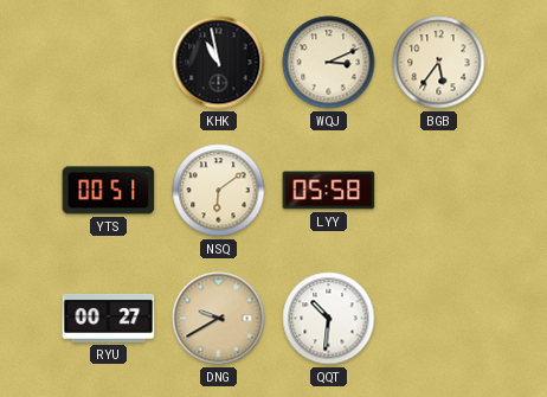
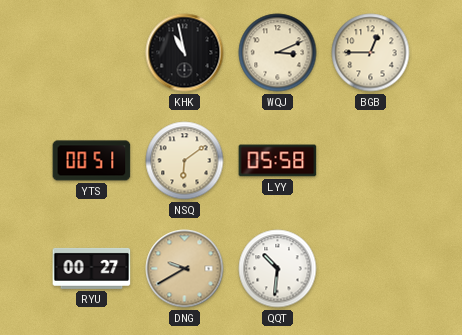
BGB: 5:36 -> 12:45
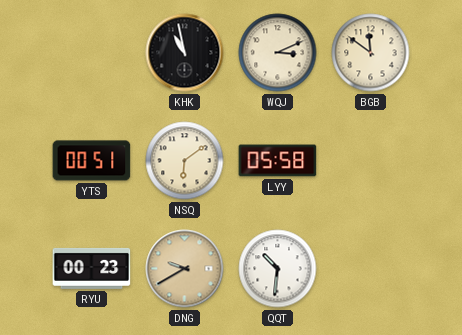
BGB: 12:45 -> 11:51
RYU: 00:27 -> 00:23
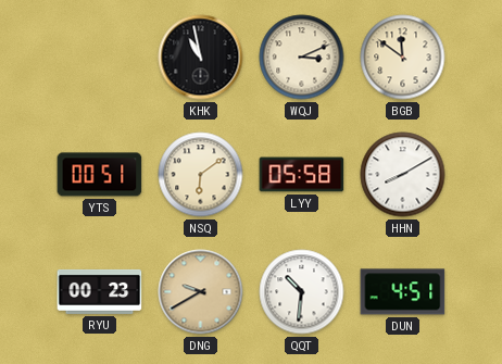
HHN: none -> 8:10
DUN: none -> 4:51
